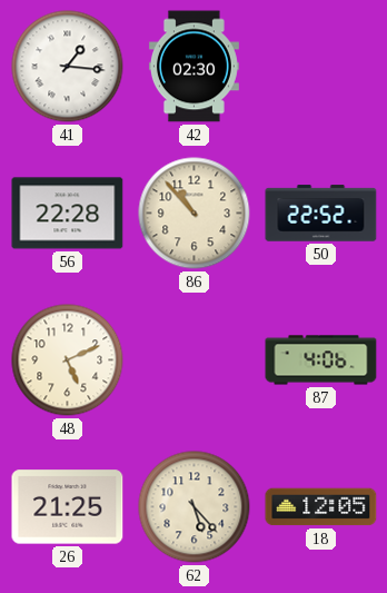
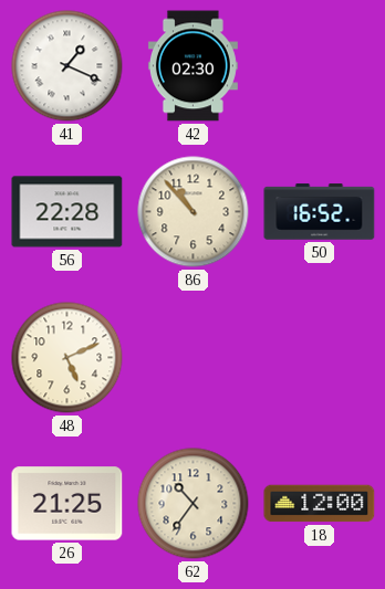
41: 1:16 -> 1:19
50: 22:52 -> 16:52
87: 4:06 -> none
62: 5:23 -> 10:36
18: 12:05 -> 12:00
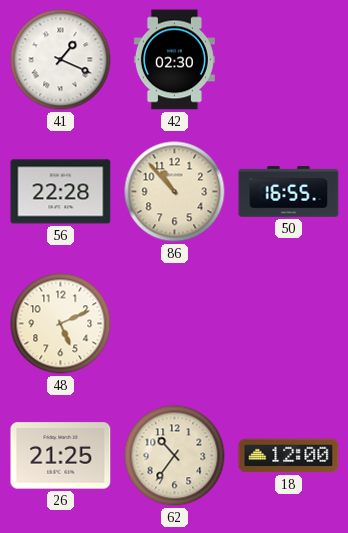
50: 16:52 -> 16:55
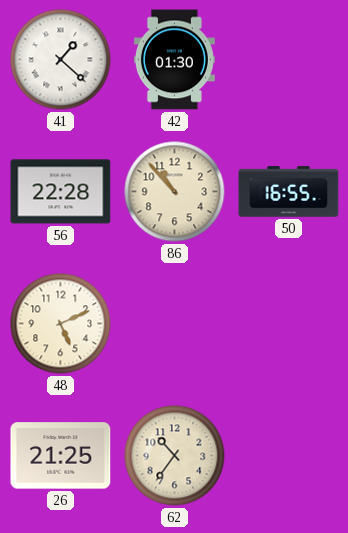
41: 1:19 -> 1:22
42: 02:30 -> 01:30
18: 12:00 -> none
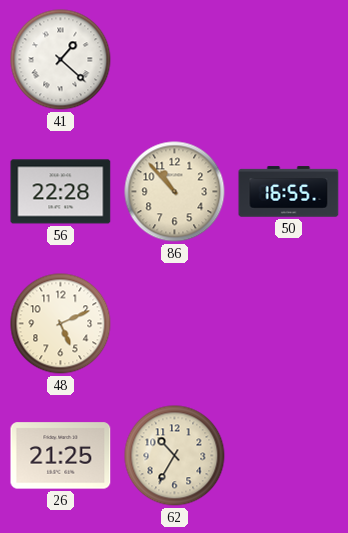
42: 01:30 -> none
62: 10:36 -> 10:35
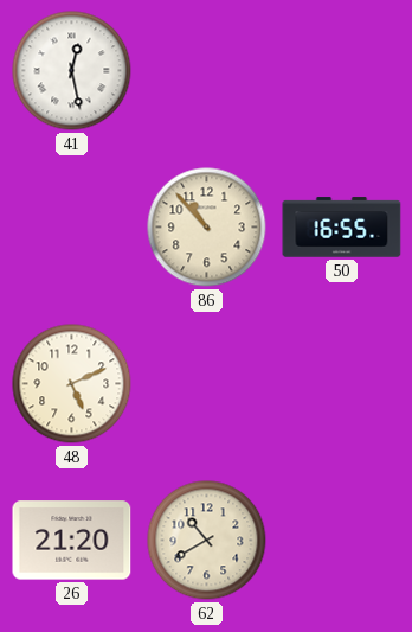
41: 1:22 -> 12:28
56: 22:28 -> none
26: 21:25 -> 21:20
62: 10:35 -> 10:40
